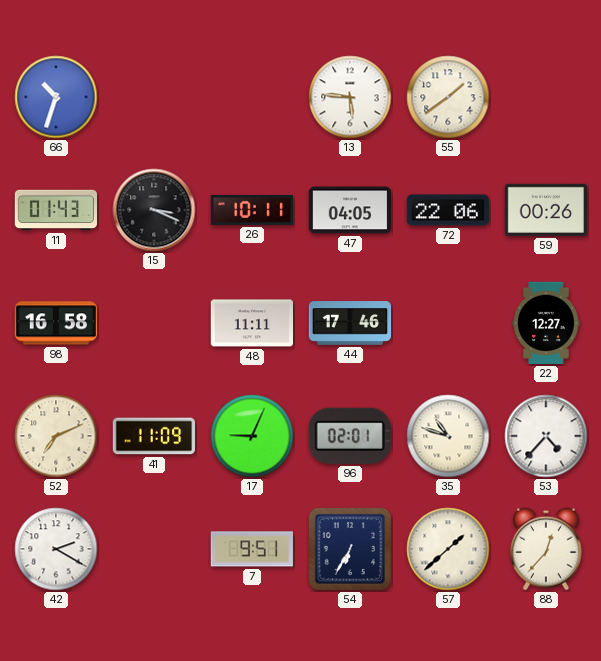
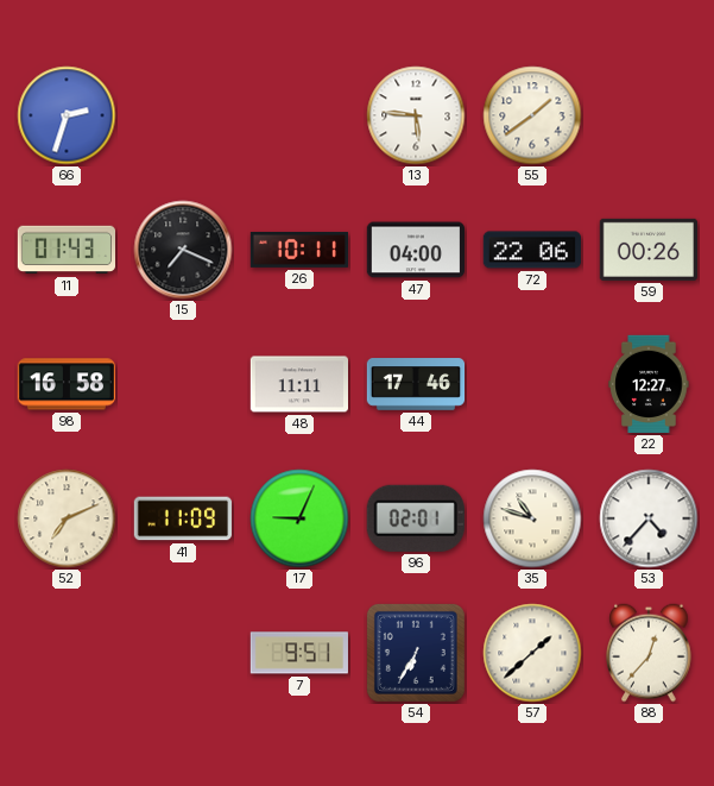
66: 10:33 -> 2:33
15: 3:19 -> 7:19
47: 04:05 -> 04:00
42: 2:20 -> none
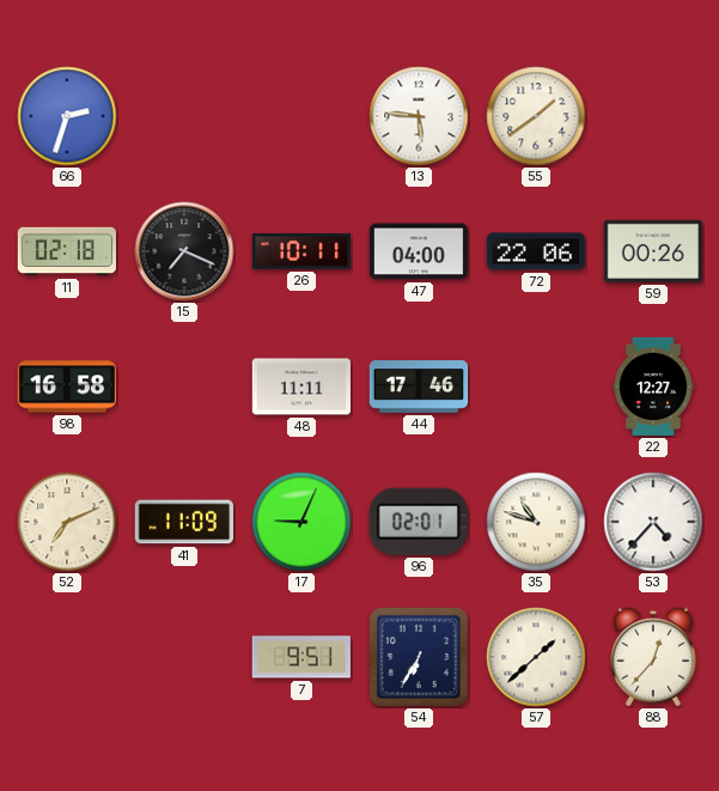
11: 01:43 -> 02:18
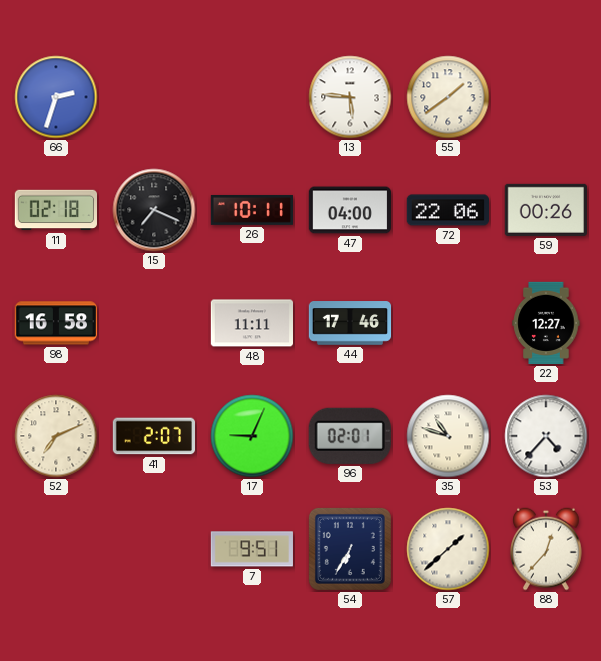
41: 11:09 -> 2:07
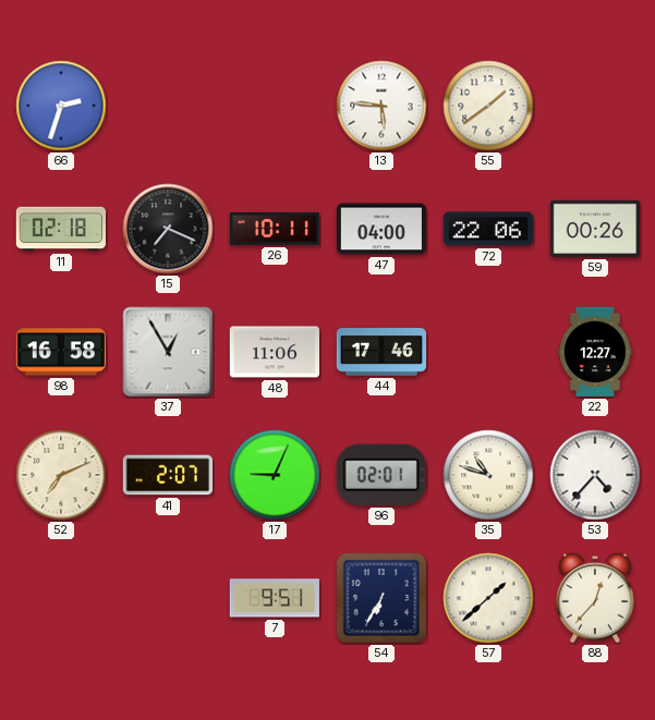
37: none -> 12:55
48: 11:11 -> 11:06
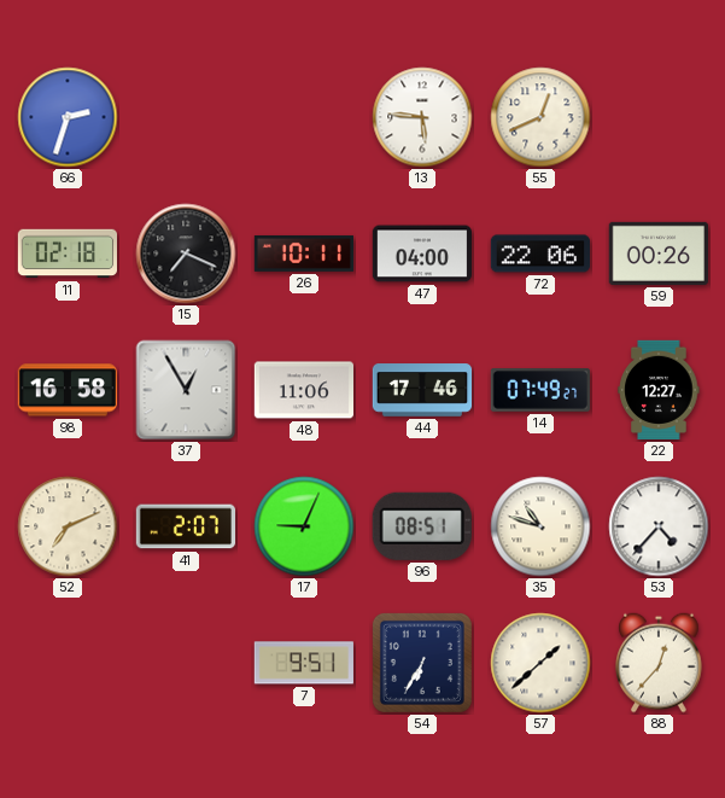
55: 1:39 -> 12:41
14: none -> 07:49
96: 02:01 -> 08:51
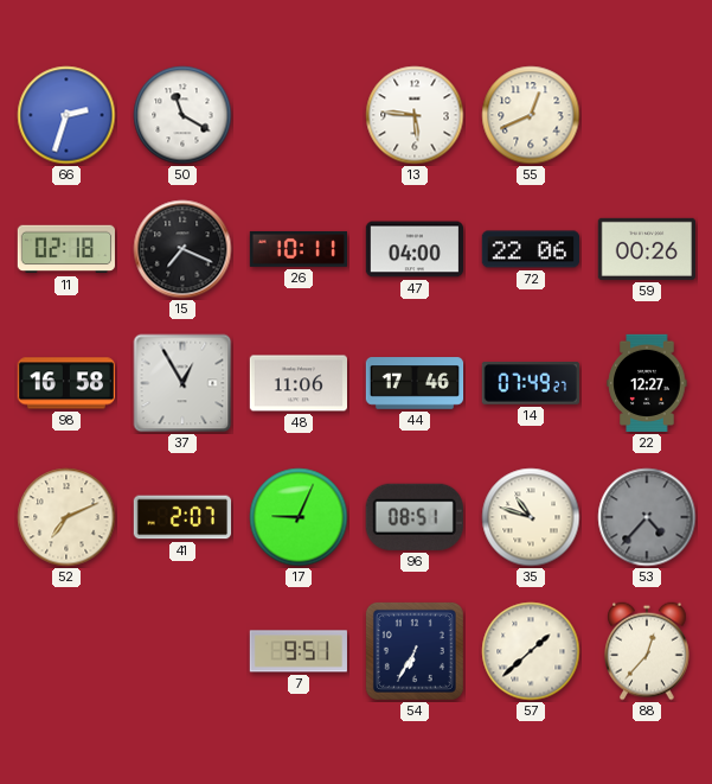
50: none -> 11:20
53 dial: white -> grey
